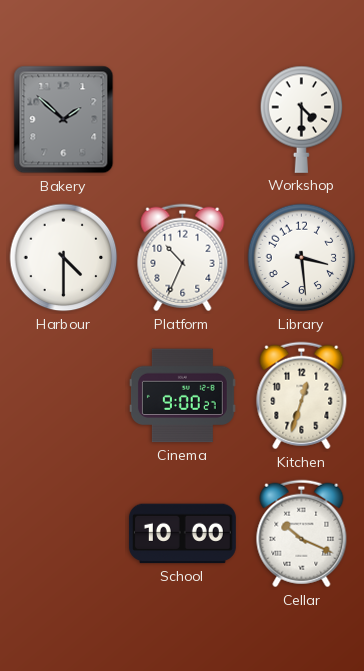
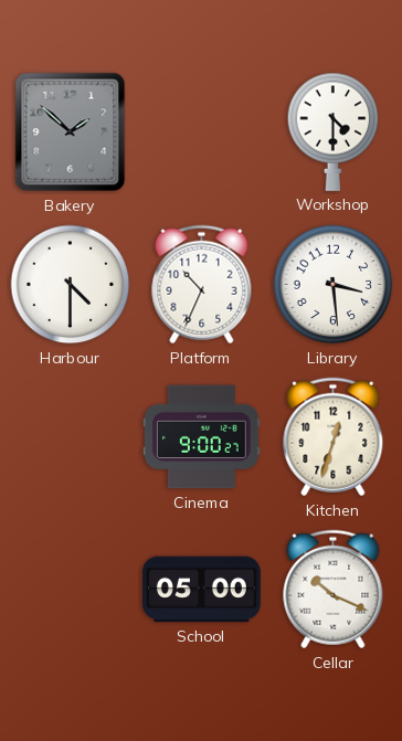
School: 10:00 -> 05:00
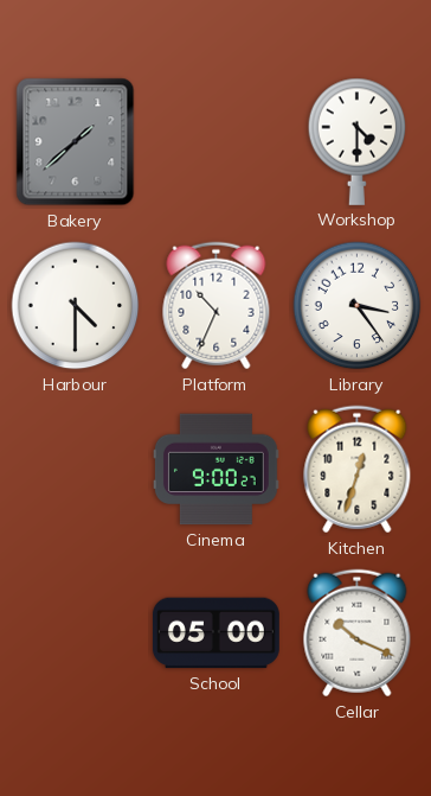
Bakery: 1:52 -> 1:38
Library: 3:29 -> 3:24
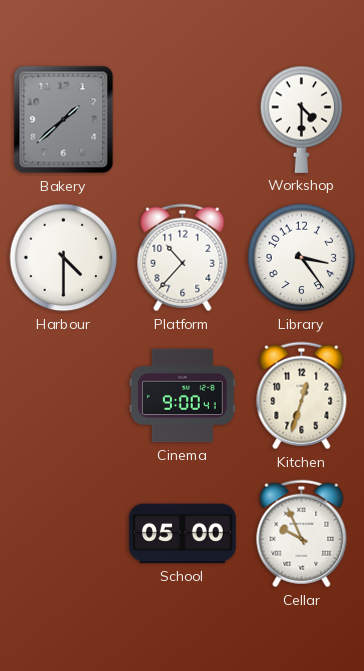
Platform: 10:34 -> 10:37
Cinema: 9:00:27 -> 9:00:41
Cellar: 10:19 -> 9:56
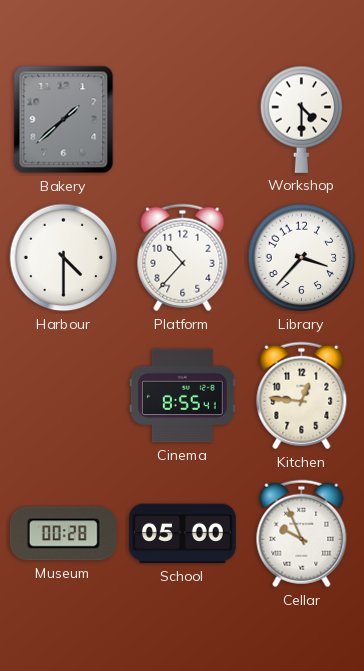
Library: 3:24 -> 3:37
Cinema: 9:00 -> 8:55
Kitchen: 12:33 -> 12:46
Museum: none -> 00:28
